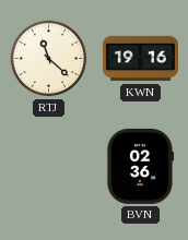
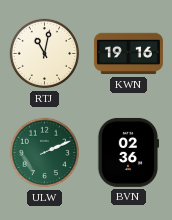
RTJ: 11:22 -> 11:02
ULW: none -> 2:11
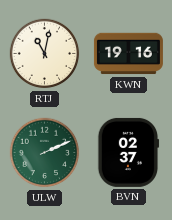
BVN: 02:36 -> 02:37
